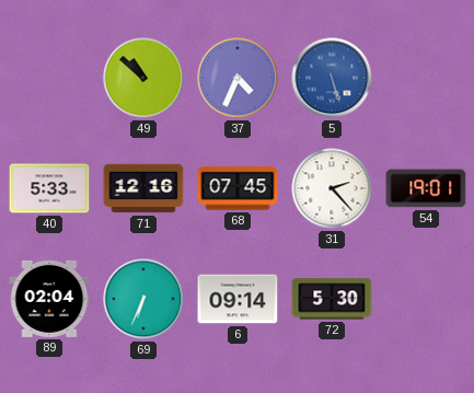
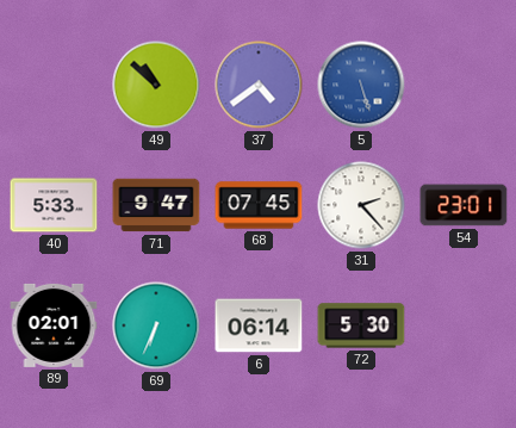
37: 4:34 -> 4:39
71: 12:16 -> 9:47
54: 19:01 -> 23:01
89: 02:04 -> 02:01
6: 09:14 -> 06:14
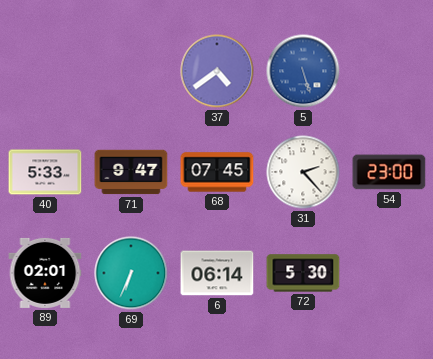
49: 10:52 -> none
54: 23:01 -> 23:00
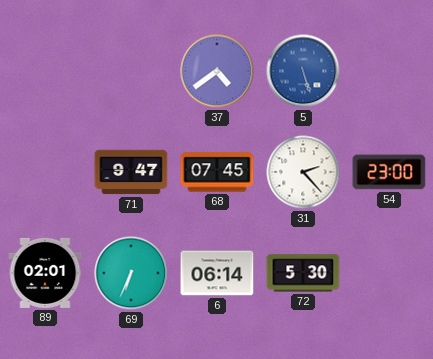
40: 5:33 -> none
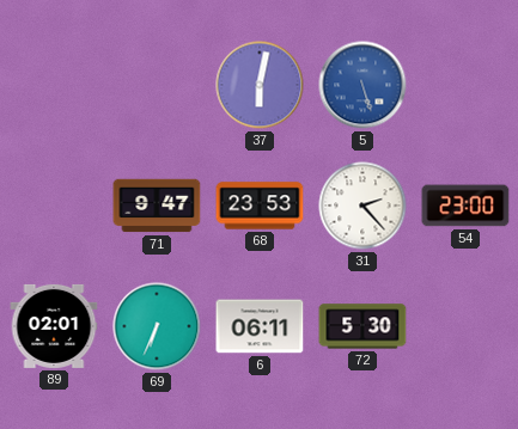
37: 4:39 -> 6:02
68: 07:45 -> 23:53
6: 06:14 -> 06:11
